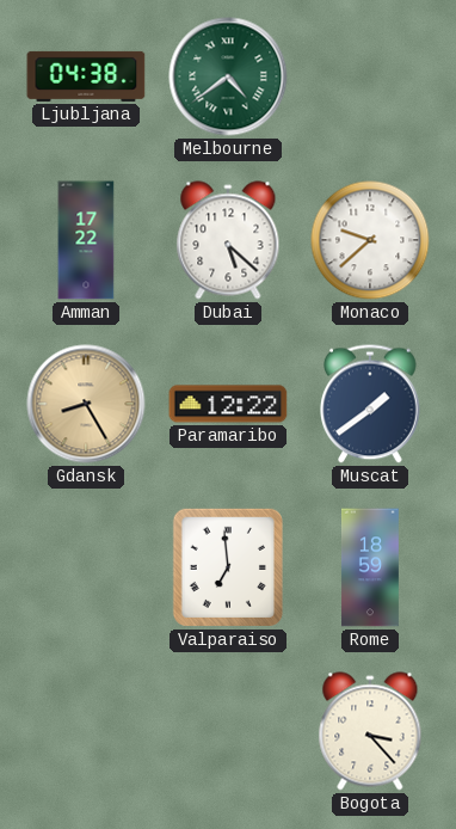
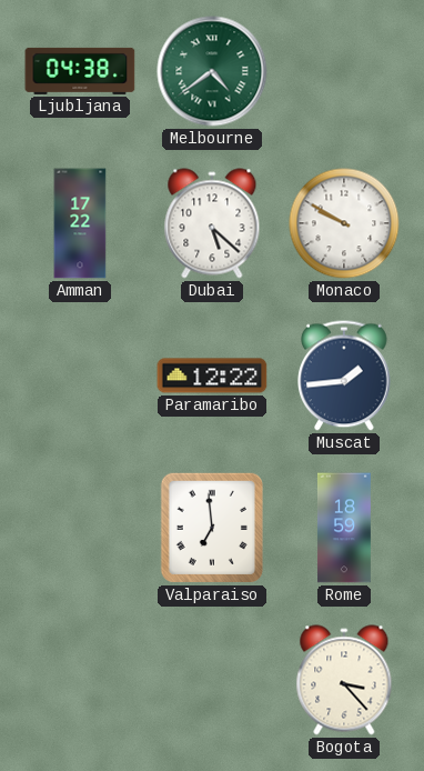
Monaco: 9:38 -> 9:50
Gdansk: 8:25 -> none
Muscat: 1:39 -> 1:44
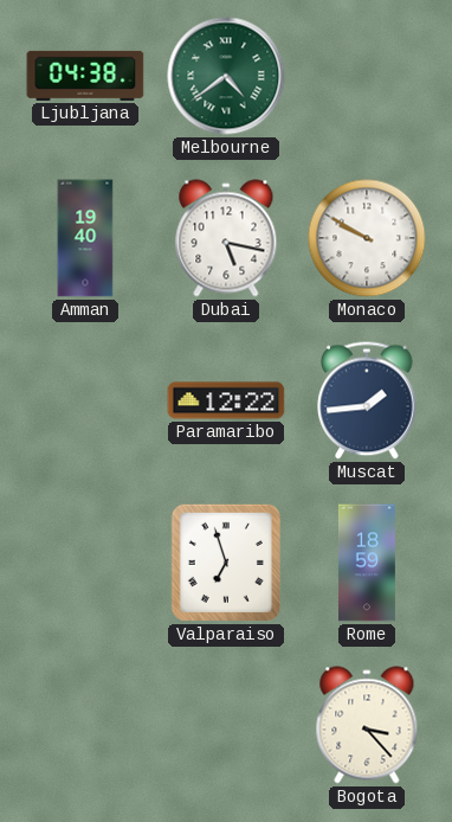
Amman: 17:22 -> 19:40
Dubai: 5:22 -> 5:17
Valparaiso: 6:59 -> 6:57
